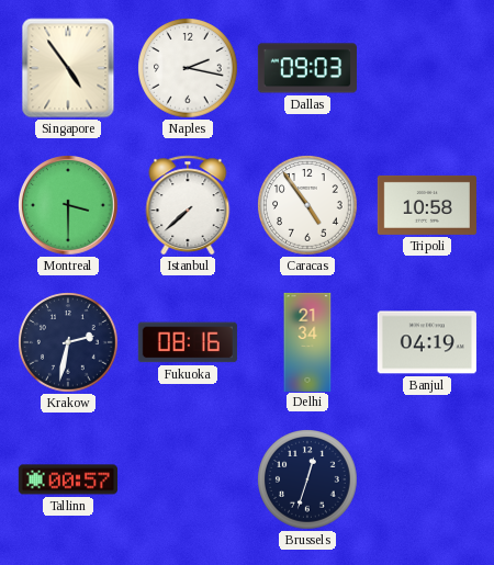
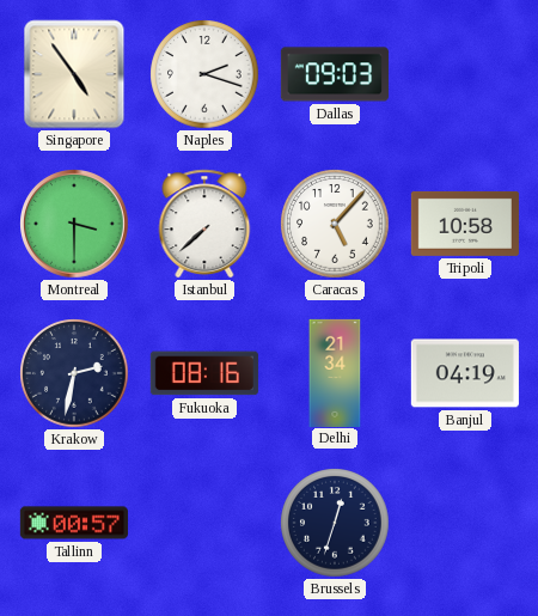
Naples: 2:17 -> 2:18
Caracas: 4:54 -> 5:07
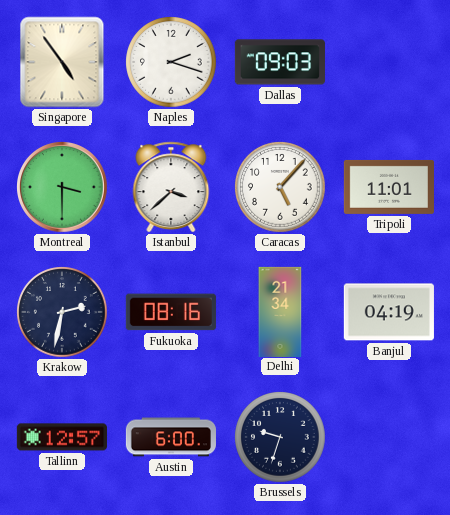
Istanbul: 7:38 -> 3:38
Tripoli: 10:58 -> 11:01
Tallinn: 00:57 -> 12:57
Austin: none -> 6:00
Brussels: 12:33 -> 9:33
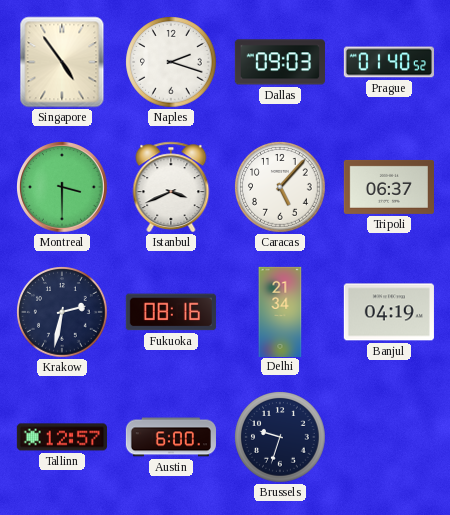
Prague: none -> 01:40
Istanbul: 3:38 -> 3:41
Tripoli: 11:01 -> 06:37
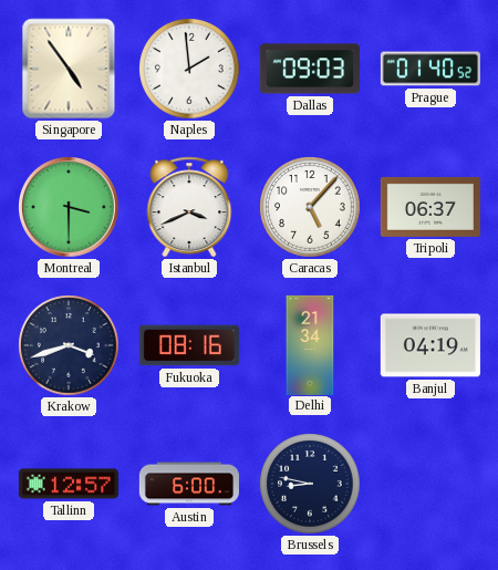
Naples: 2:18 -> 1:59
Krakow: 2:32 -> 3:42
Brussels: 9:33 -> 8:47
